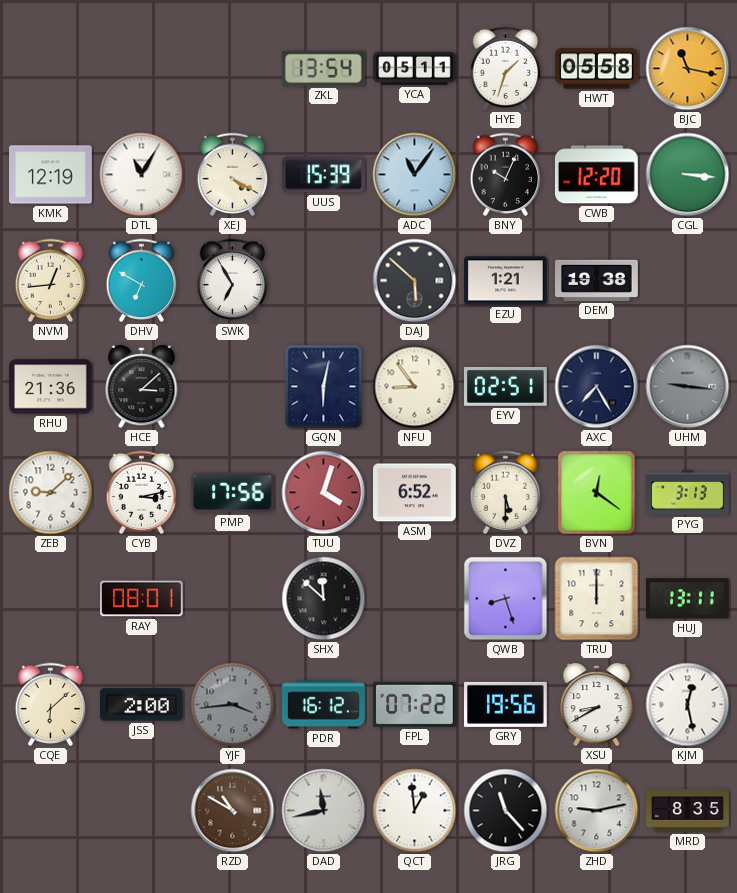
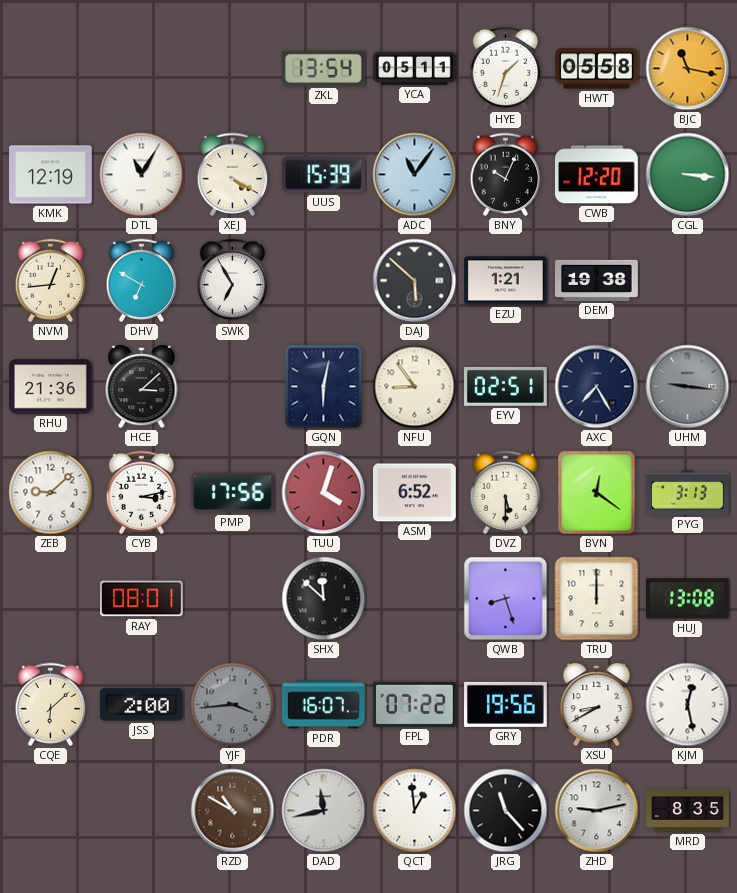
HUJ: 13:11 -> 13:08
PDR: 16:12 -> 16:07
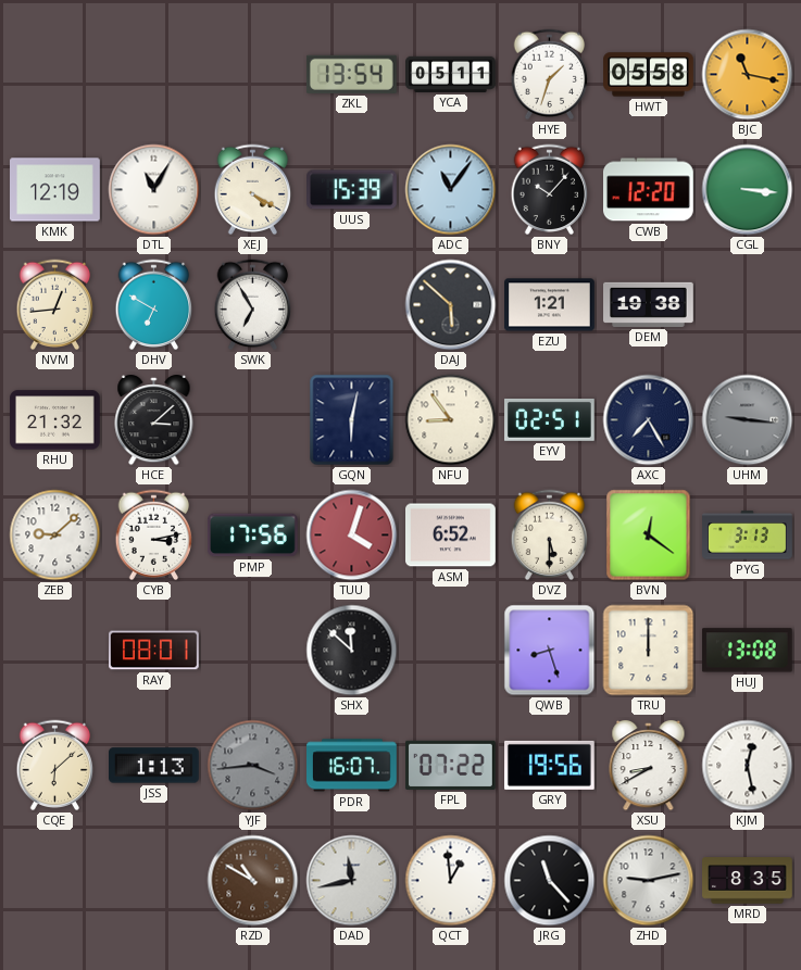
BNY: 10:04 -> 10:07
RHU: 21:36 -> 21:32
JSS: 2:00 -> 1:13
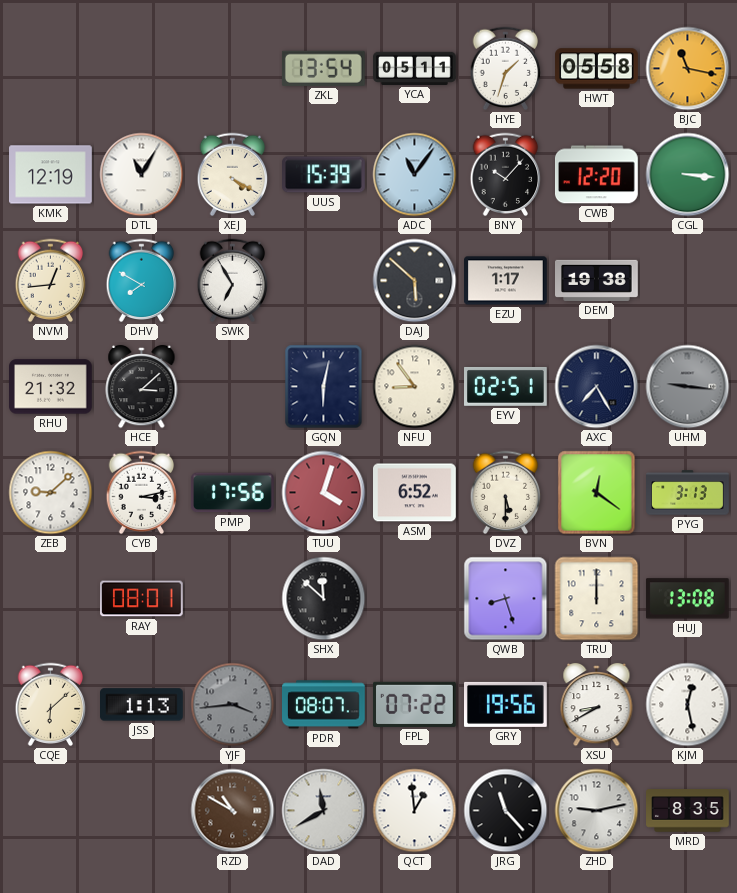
DHV: 6:50 -> 7:50
EZU: 1:21 -> 1:17
PDR: 16:07 -> 08:07
DAD: 11:43 -> 11:40
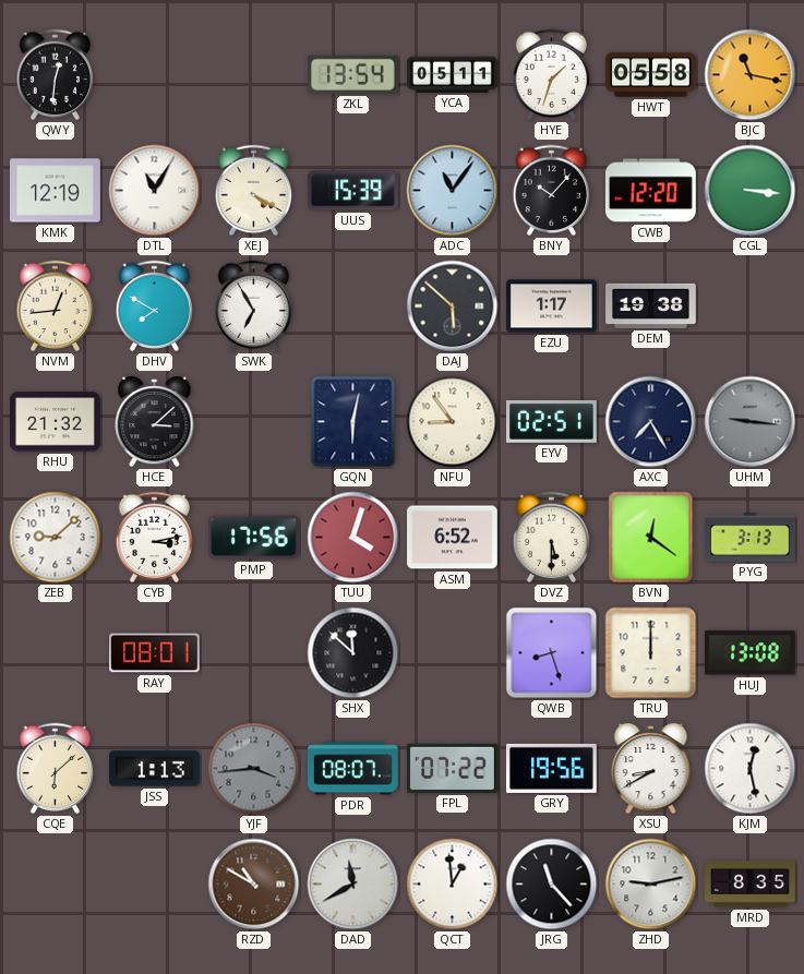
QWY: none -> 12:31
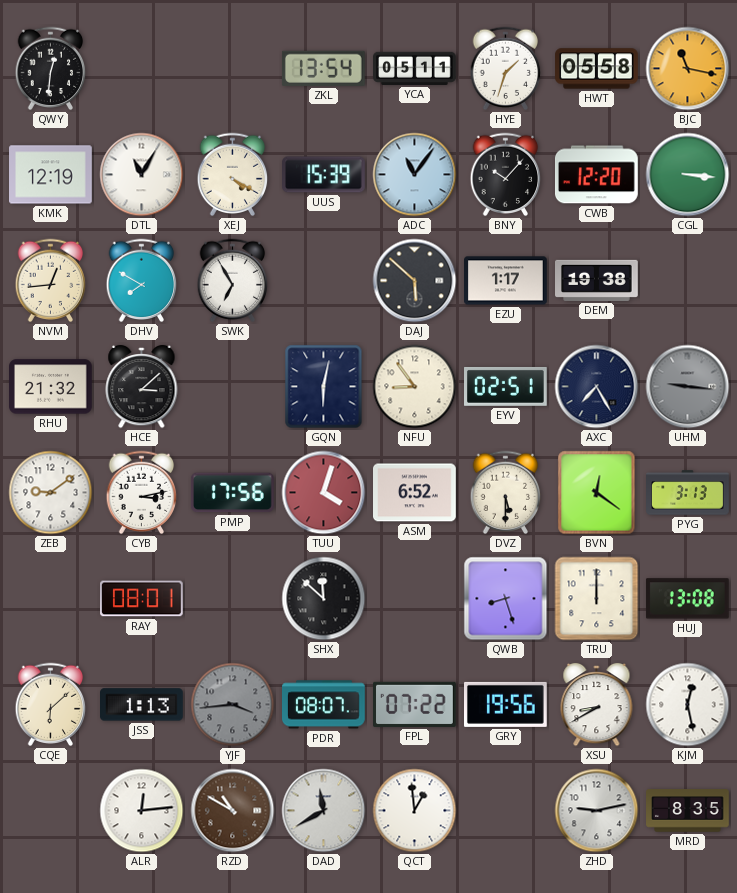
ZEB: 9:08 -> 9:09
ALR: none -> 12:14
JRG: 11:23 -> none
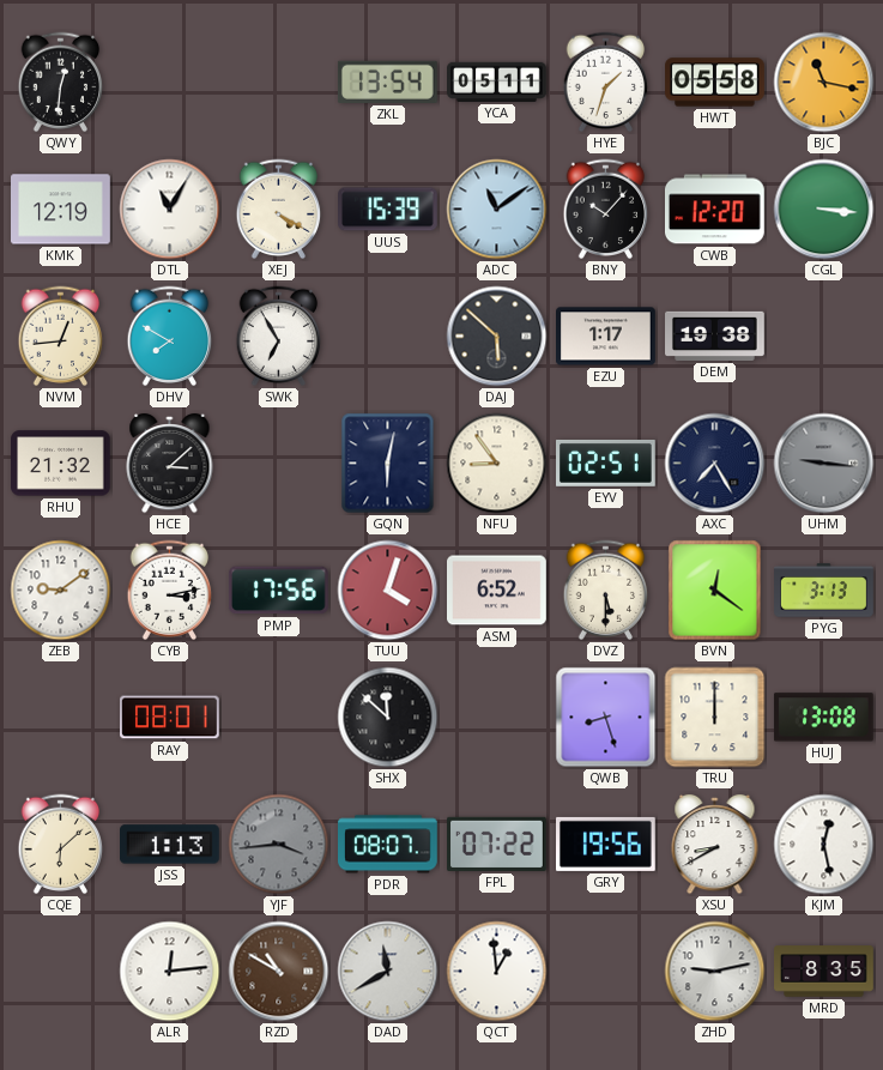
ADC: 11:06 -> 11:09
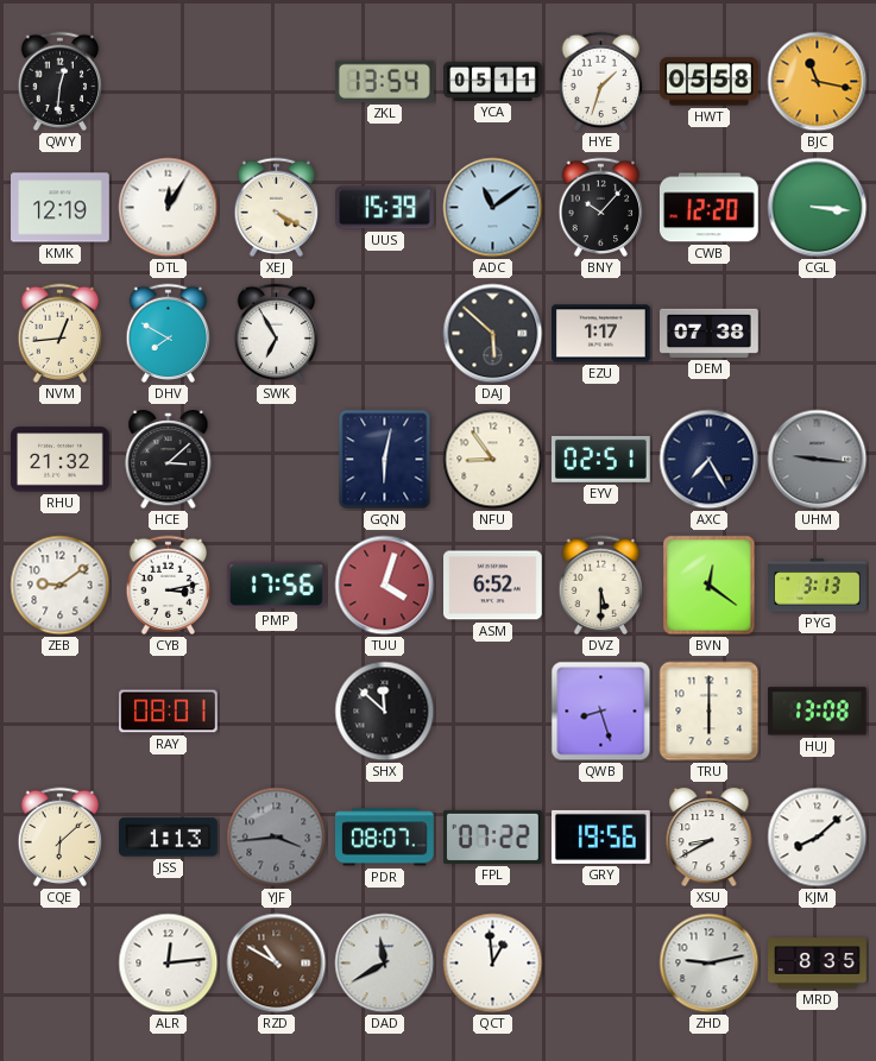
DTL: 11:05 -> 12:05
DEM: 19:38 -> 07:38
TRU: 12:00 -> 6:00
KJM: 12:28 -> 8:08
